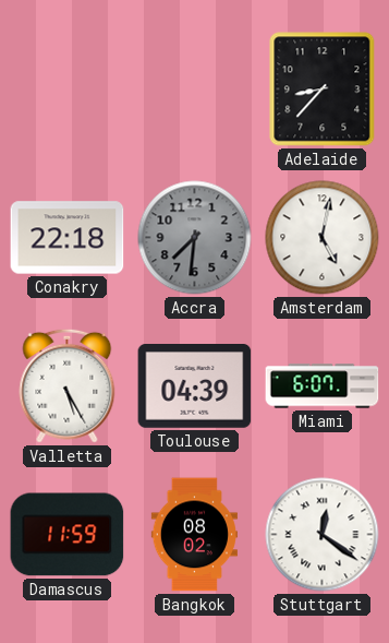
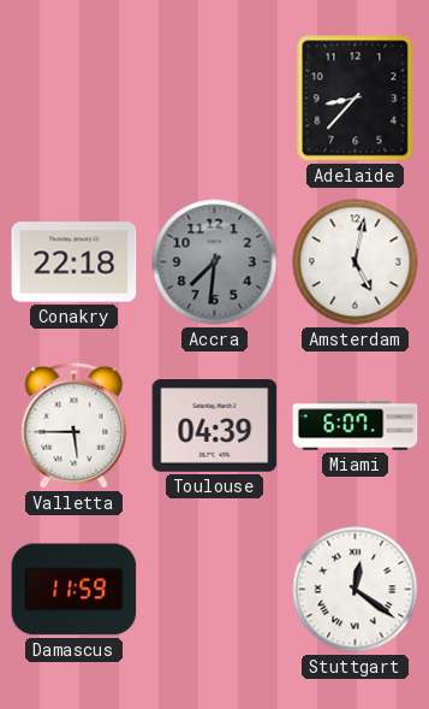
Valletta: 5:25 -> 5:45
Bangkok: 08:02 -> none
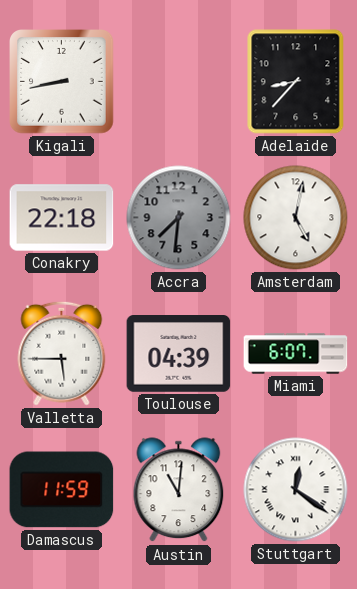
Kigali: none -> 8:43
Austin: none -> 11:01
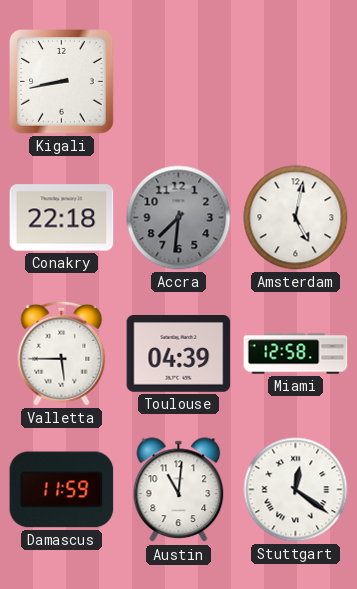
Adelaide: 8:37 -> none
Miami: 6:07 -> 12:58
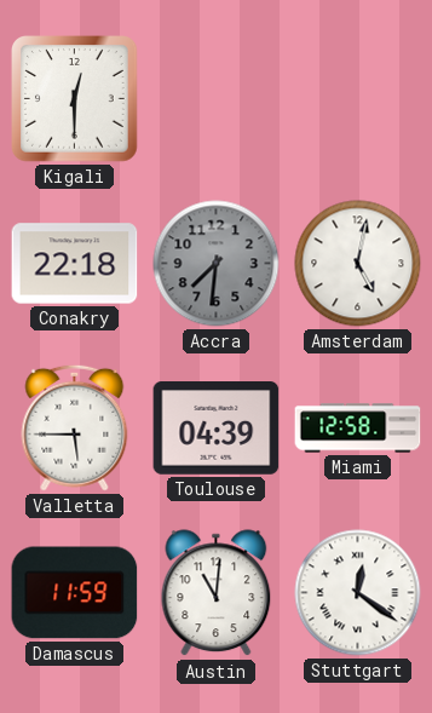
Kigali: 8:43 -> 12:30
